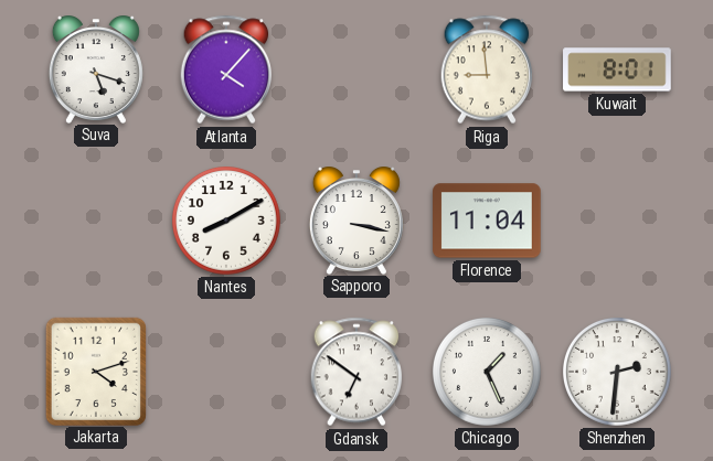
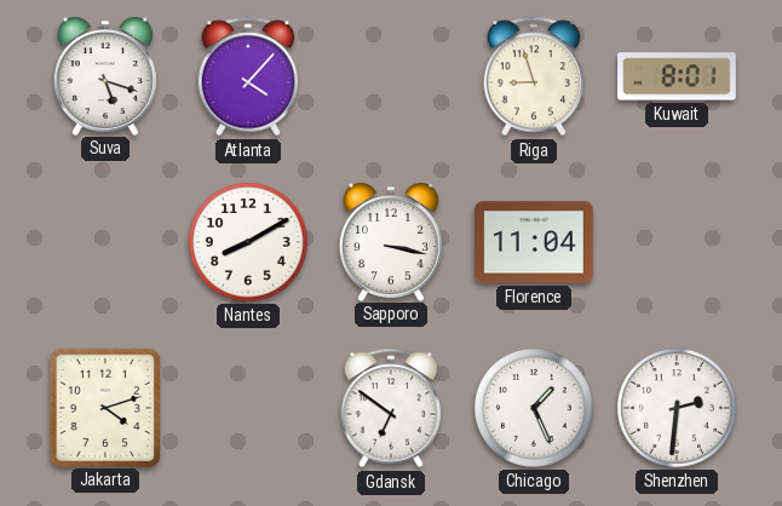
Riga: 8:59 -> 8:57
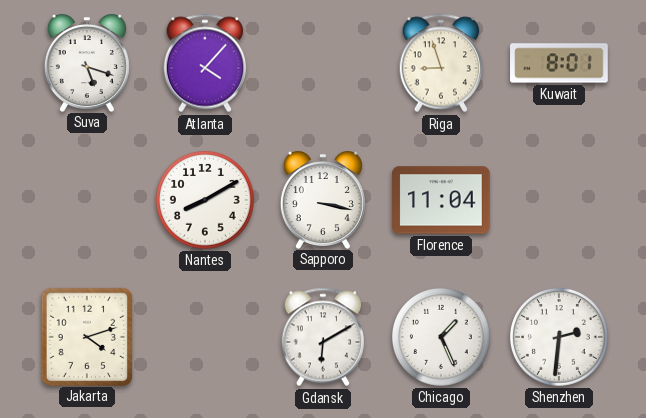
Gdansk: 6:51 -> 6:10
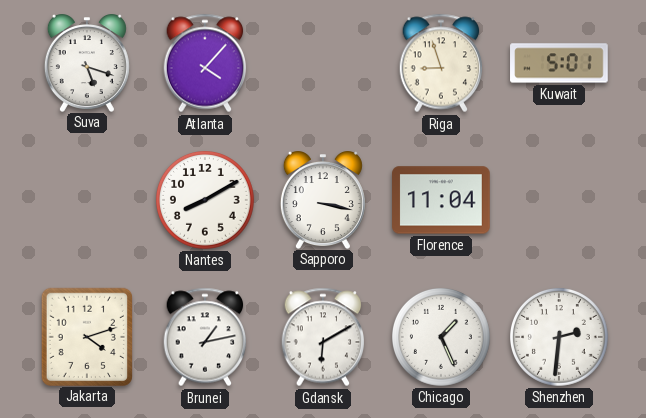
Kuwait: 8:01 -> 5:01
Brunei: none -> 1:13
